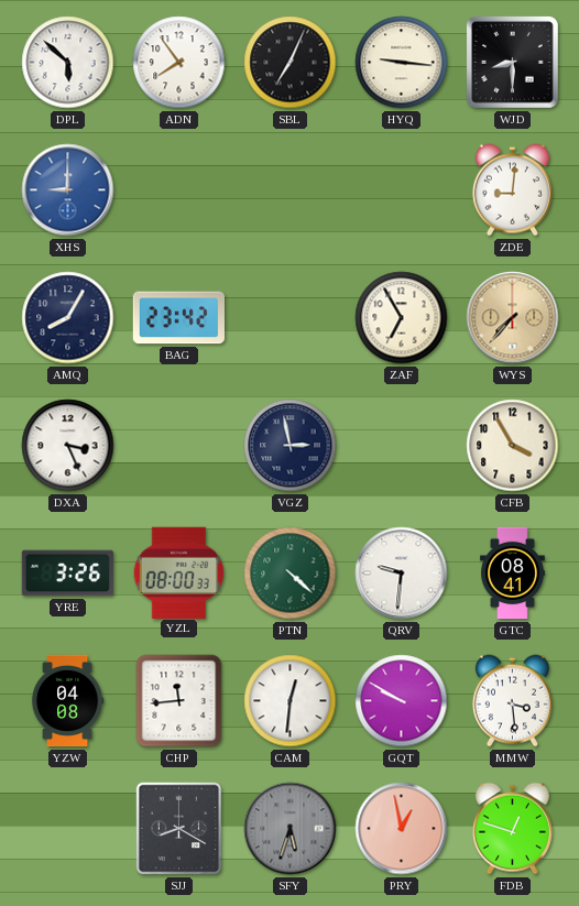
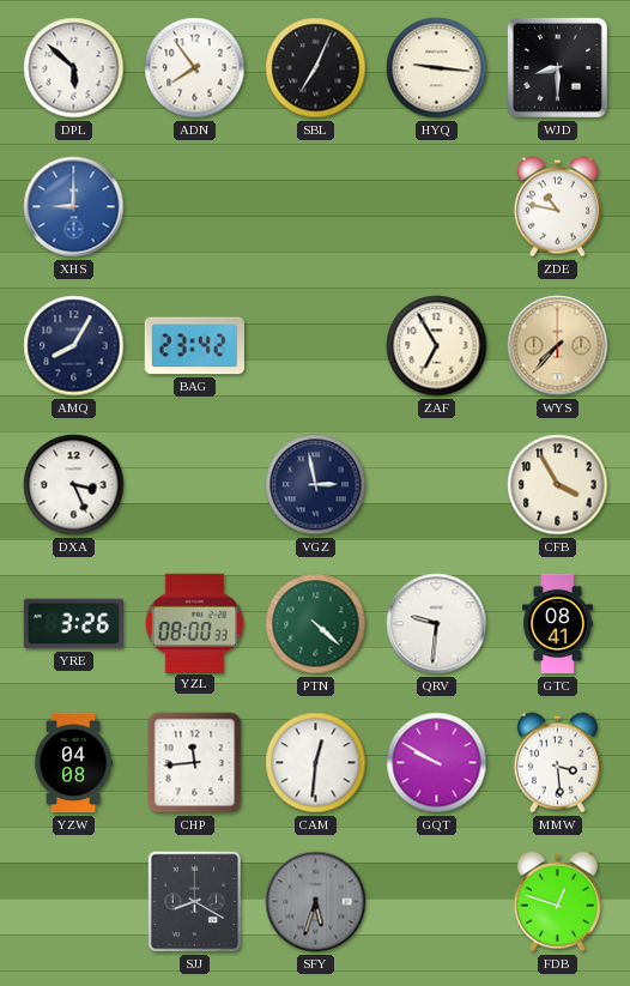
ZDE: 9:01 -> 10:47
PRY: 12:58 -> none
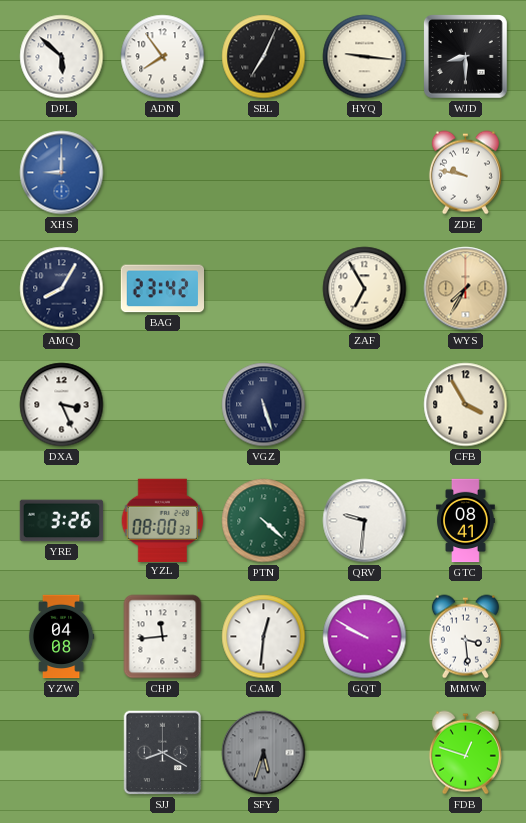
ZDE: 10:47 -> 9:47
WYS: 7:37 -> 7:35
VGZ: 2:58 -> 5:27
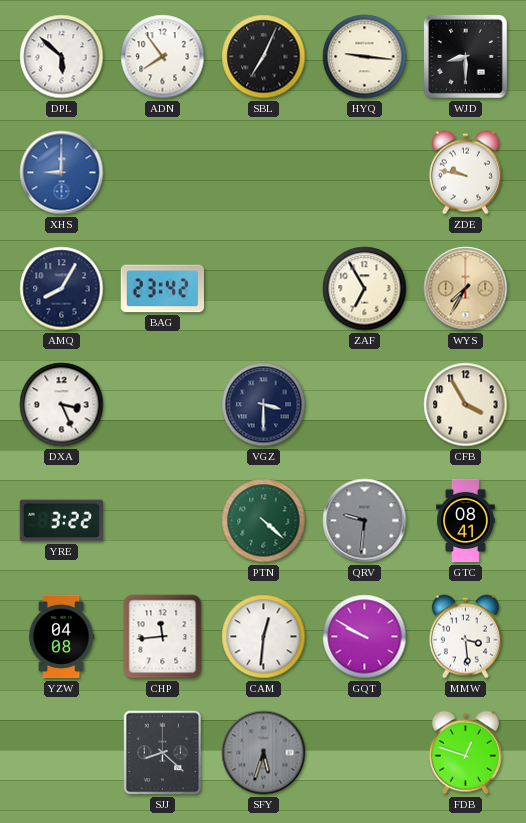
VGZ: 5:27 -> 3:30
YRE: 3:26 -> 3:22
YZL: 08:00 -> none
QRV dial: white -> grey
SJJ: 8:20 -> 8:22
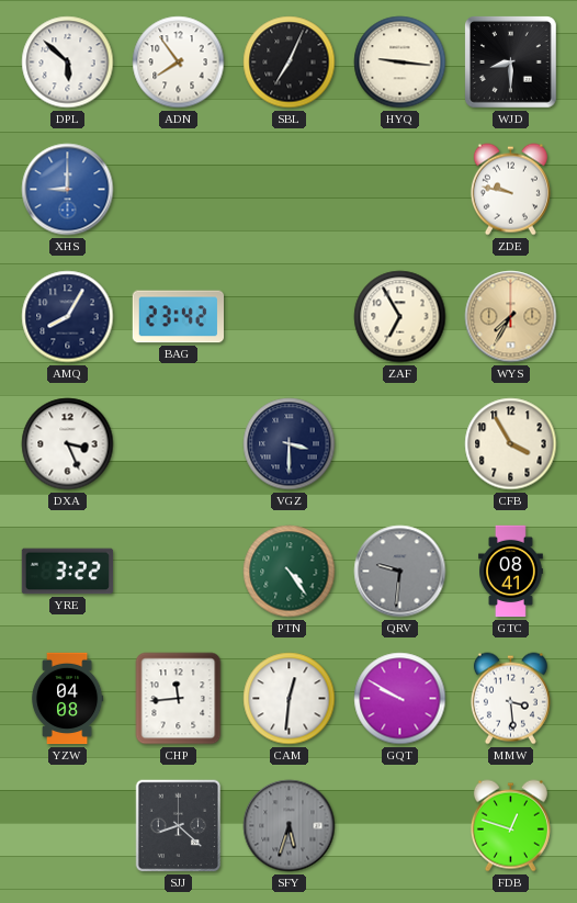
PTN: 4:22 -> 4:24
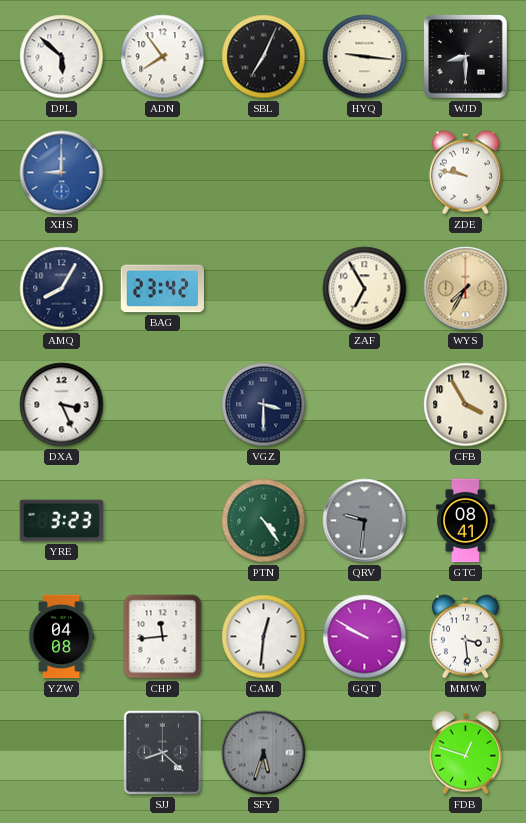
YRE: 3:22 -> 3:23
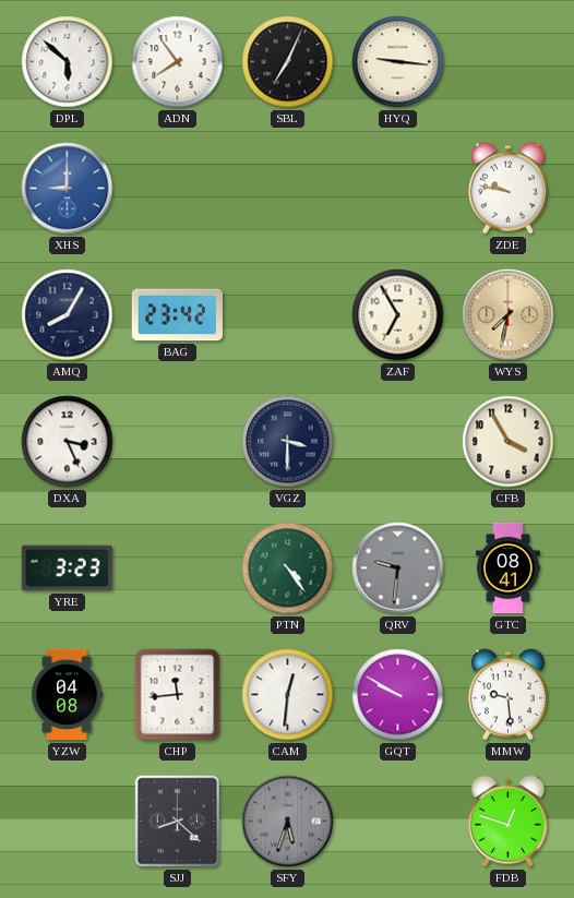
WJD: 8:30 -> none
WYS: 7:35 -> 7:32
MMW: 3:29 -> 9:29
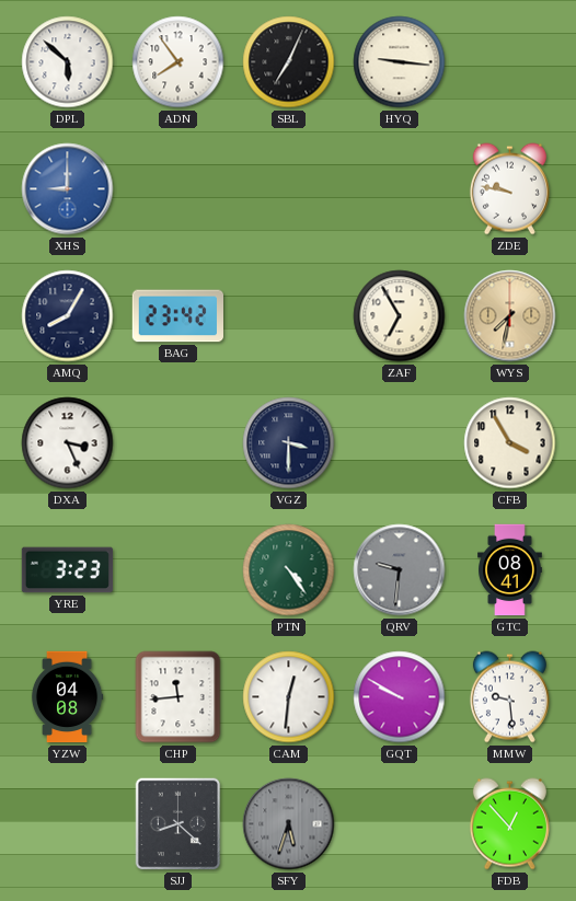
FDB: 12:48 -> 12:53
